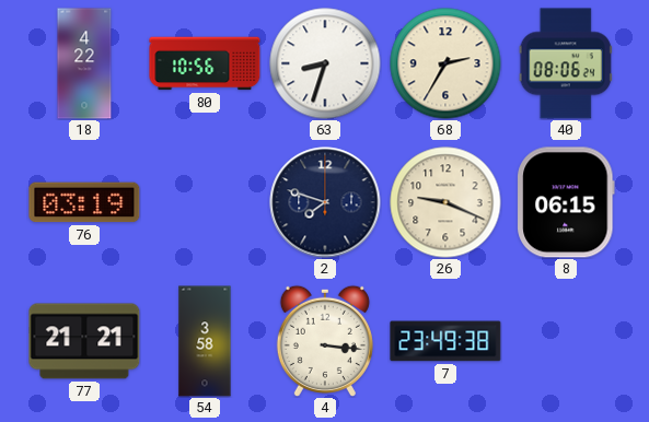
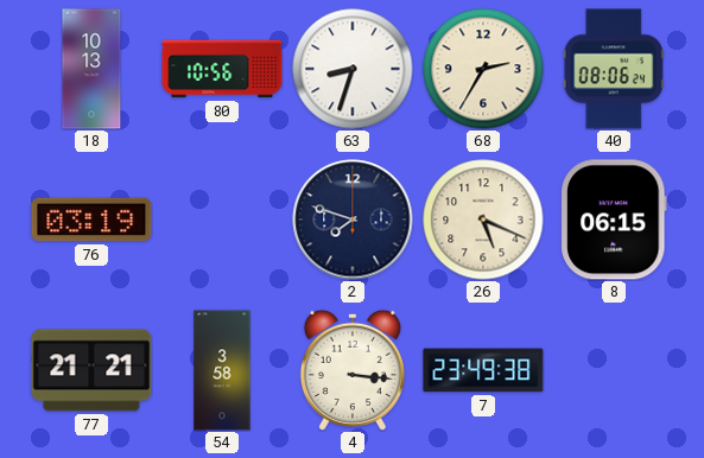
18: 4:22 -> 10:13
26: 9:19 -> 5:19
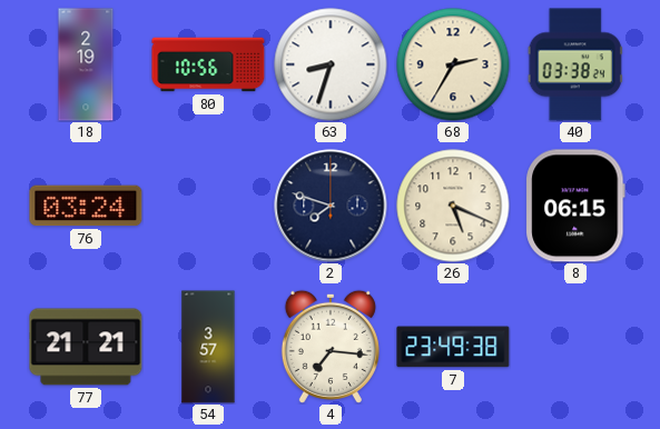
18: 10:13 -> 2:19
40: 08:06 -> 03:38
76: 03:19 -> 03:24
54: 3:58 -> 3:57
4: 3:16 -> 7:16
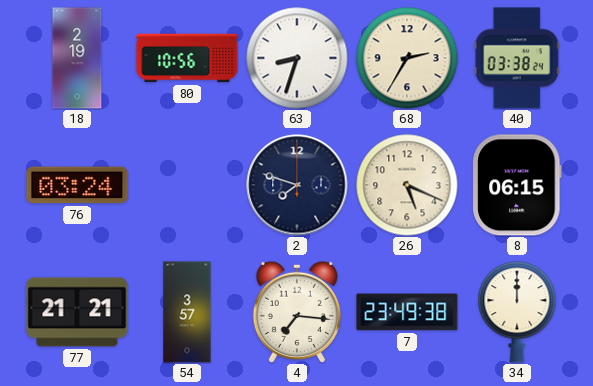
34: none -> 12:00
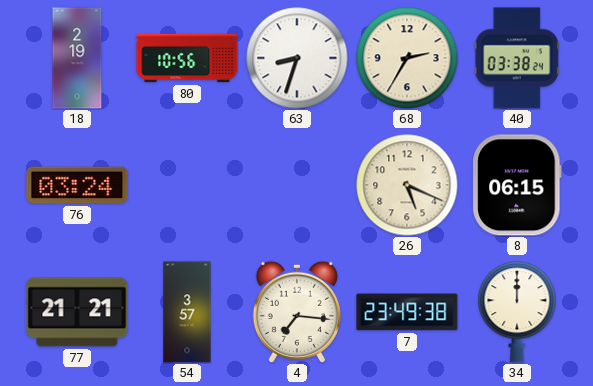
2: 7:48 -> none
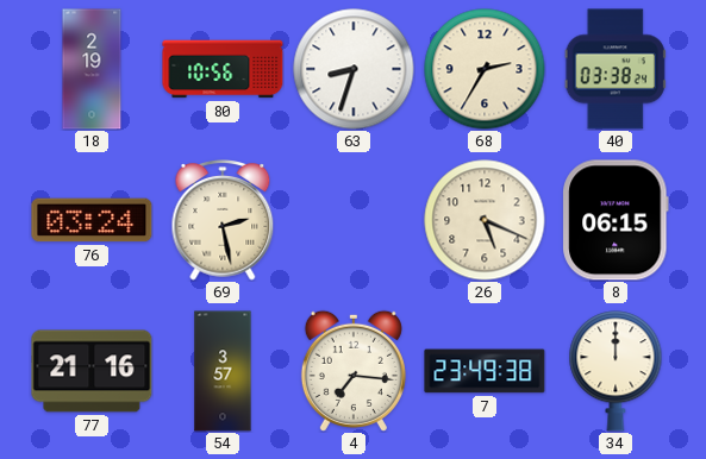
69: none -> 2:28
77: 21:21 -> 21:16
